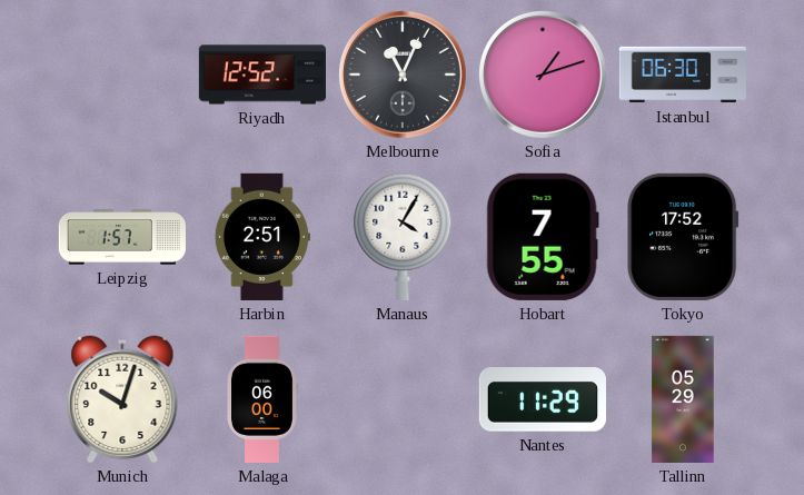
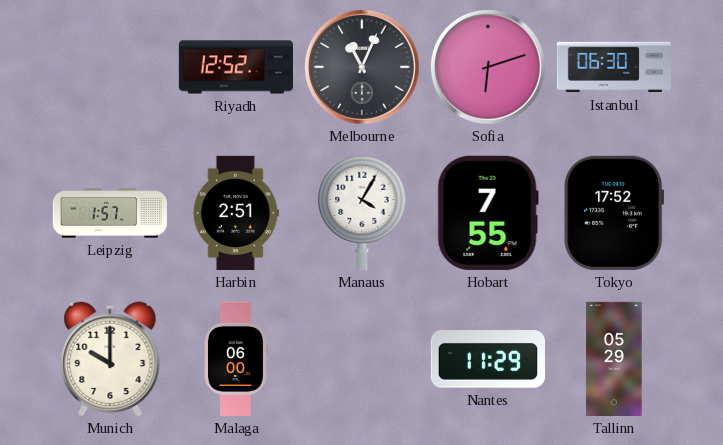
Sofia: 1:12 -> 6:12
Munich: 10:03 -> 10:00
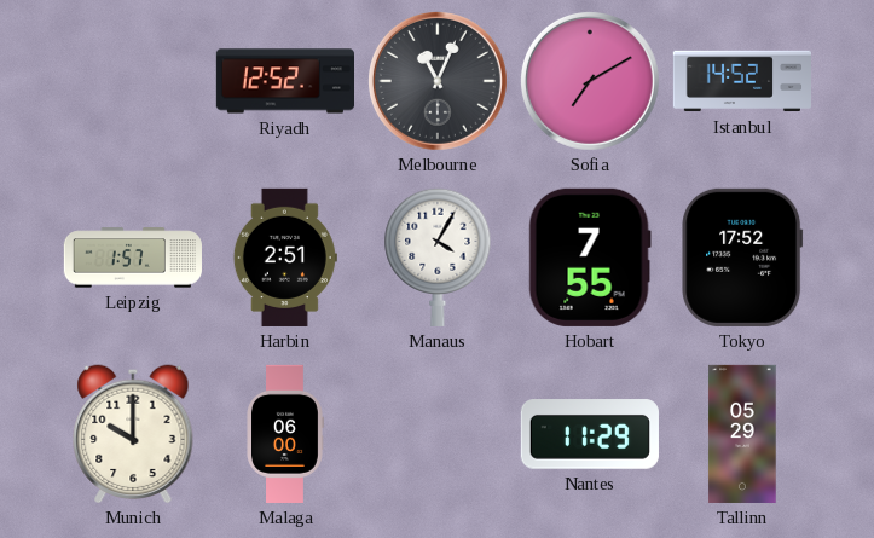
Sofia: 6:12 -> 7:10
Istanbul: 06:30 -> 14:52
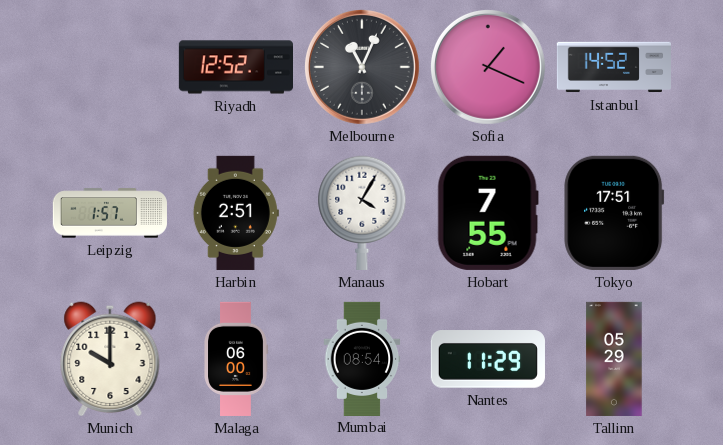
Sofia: 7:10 -> 1:19
Tokyo: 17:52 -> 17:51
Mumbai: none -> 08:54
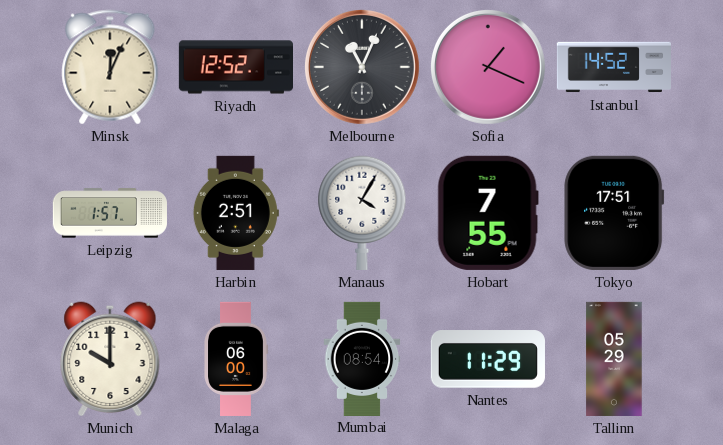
Minsk: none -> 12:04
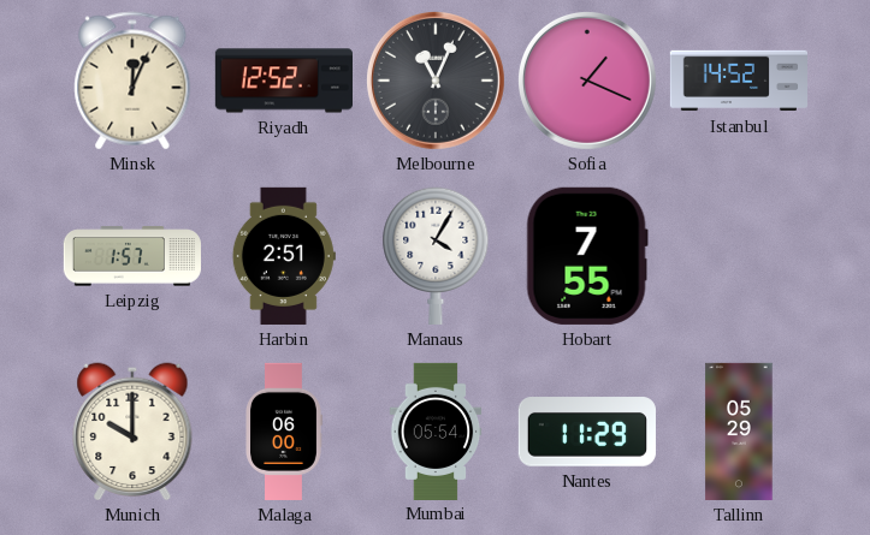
Tokyo: 17:51 -> none
Mumbai: 08:54 -> 05:54
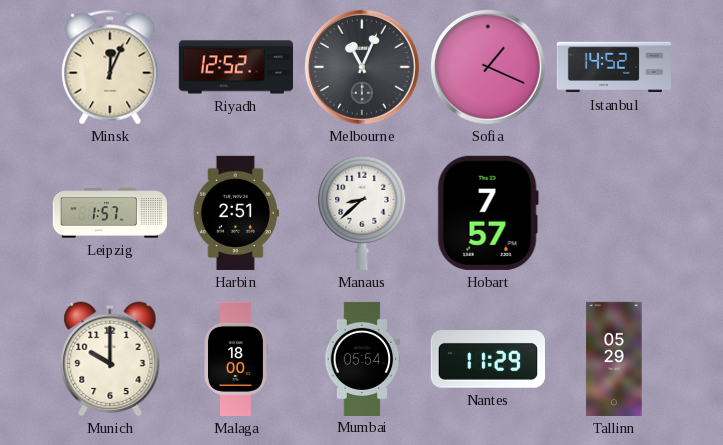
Manaus: 4:05 -> 8:38
Hobart: 7:55 -> 7:57
Malaga: 06:00 -> 18:00
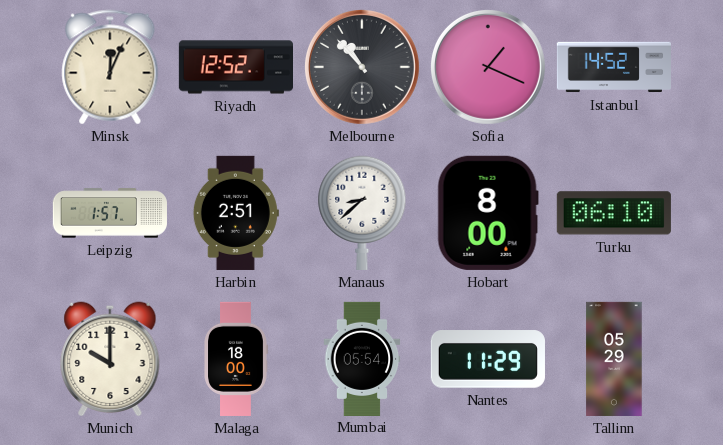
Melbourne: 11:04 -> 10:53
Hobart: 7:57 -> 8:00
Turku: none -> 06:10
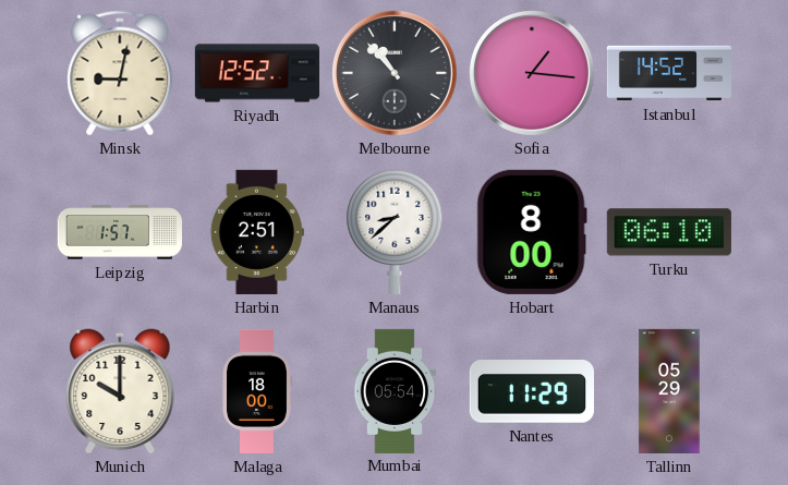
Minsk: 12:04 -> 9:02
Sofia: 1:19 -> 1:16
